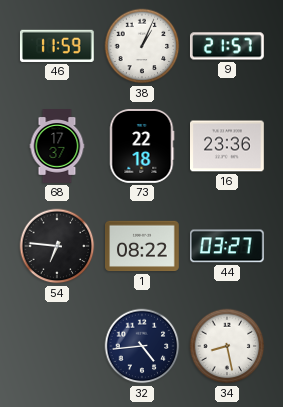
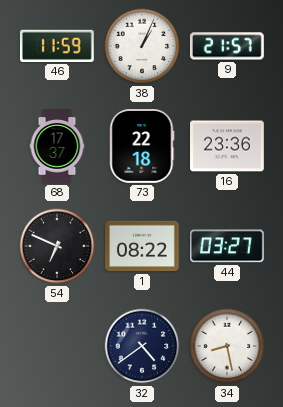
54: 6:46 -> 6:49
32: 4:44 -> 4:39
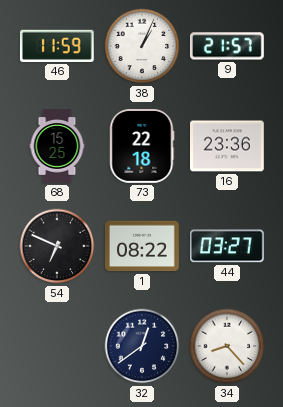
68: 17:37 -> 15:25
32: 4:39 -> 12:39
34: 8:28 -> 8:23
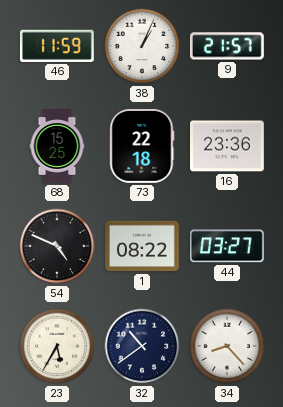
54: 6:49 -> 4:49
23: none -> 5:35
32: 12:39 -> 10:39
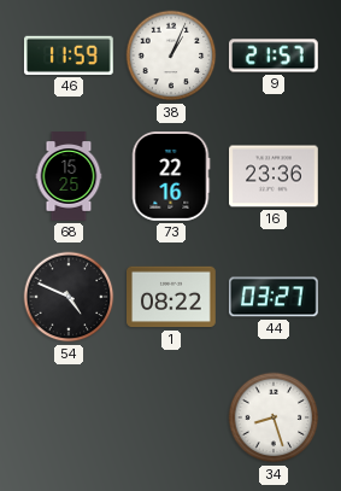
73: 22:18 -> 22:16
23: 5:35 -> none
32: 10:39 -> none
34: 8:23 -> 8:27
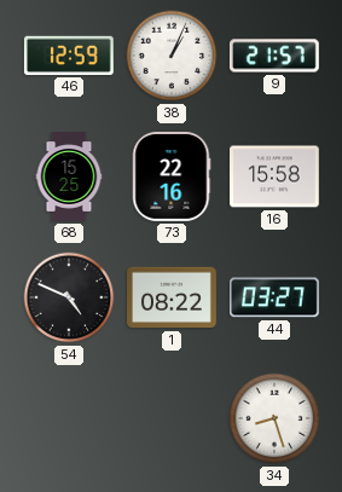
46: 11:59 -> 12:59
16: 23:36 -> 15:58
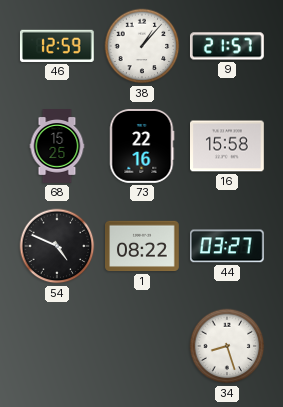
38: 1:04 -> 1:07
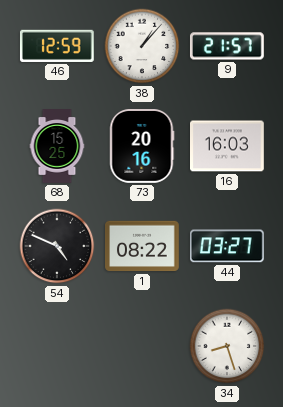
73: 22:16 -> 20:16
16: 15:58 -> 16:03
